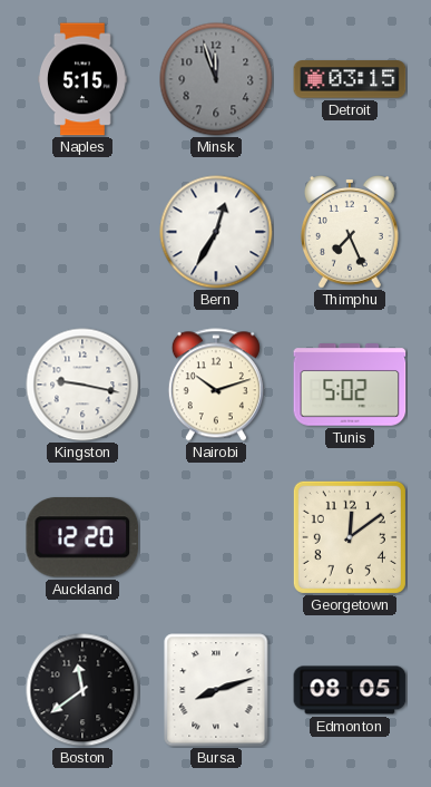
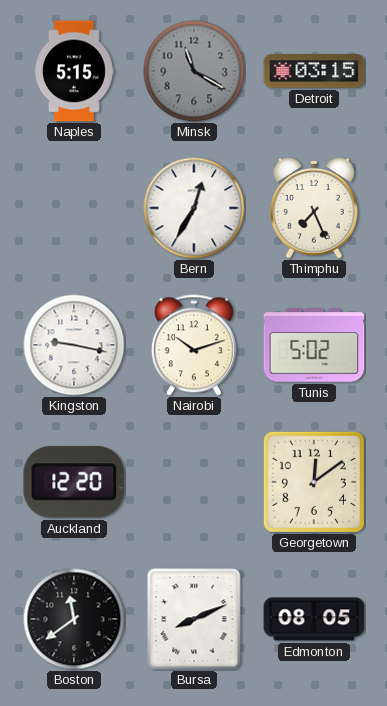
Minsk: 11:57 -> 11:20
Bursa: 8:12 -> 8:11
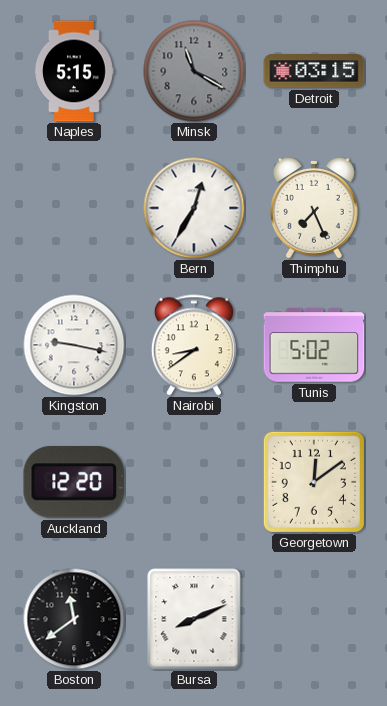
Nairobi: 10:12 -> 8:39
Edmonton: 08:05 -> none
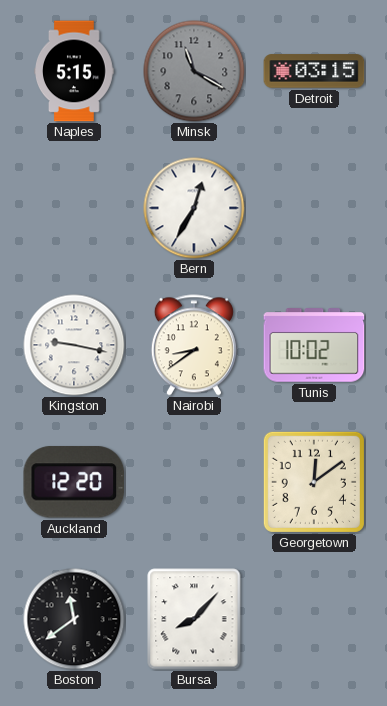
Thimphu: 7:26 -> none
Tunis: 5:02 -> 10:02
Bursa: 8:11 -> 8:07
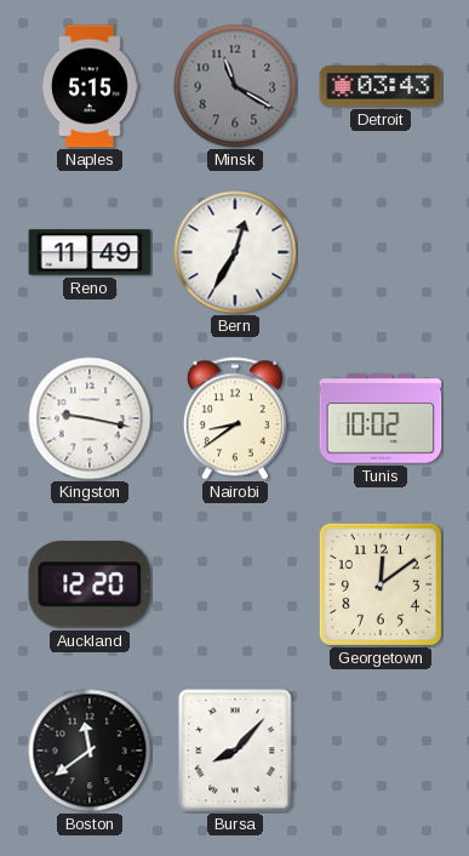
Detroit: 03:15 -> 03:43
Reno: none -> 11:49
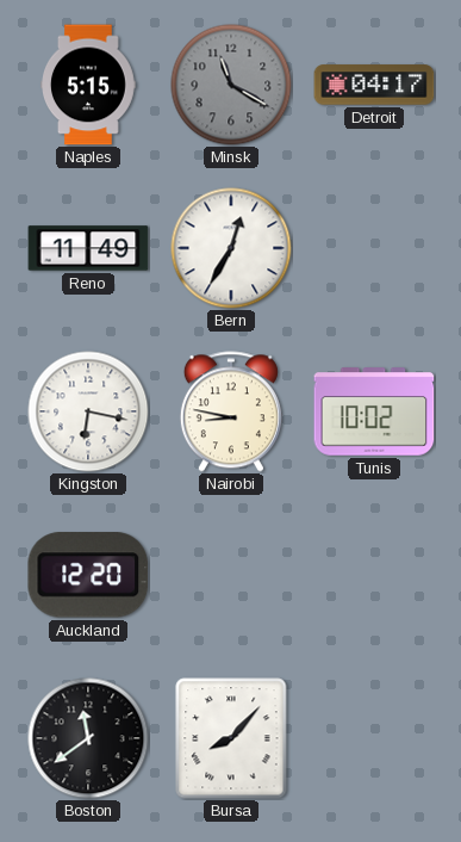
Detroit: 03:43 -> 04:17
Kingston: 9:17 -> 6:17
Nairobi: 8:39 -> 8:47
Georgetown: 12:09 -> none
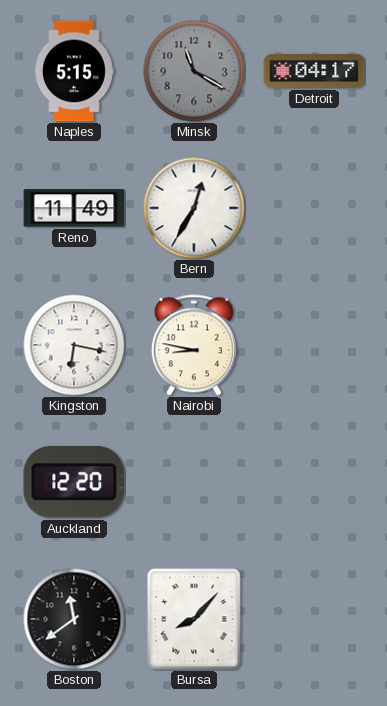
Tunis: 10:02 -> none
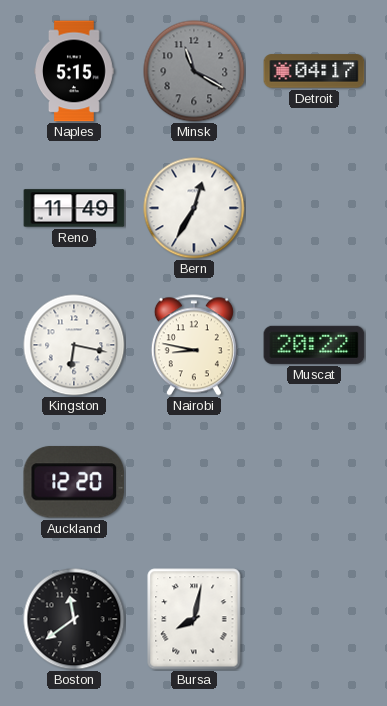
Muscat: none -> 20:22
Bursa: 8:07 -> 8:02
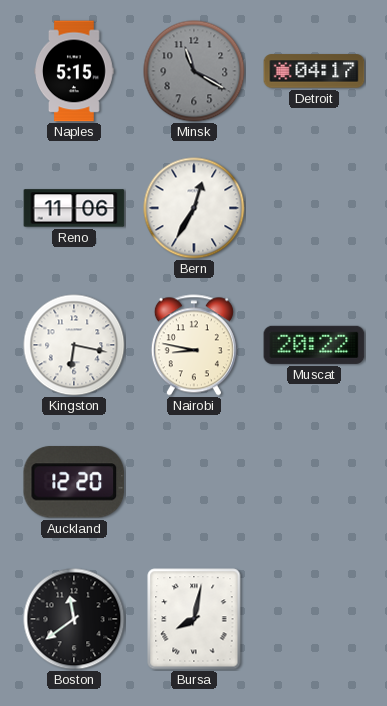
Reno: 11:49 -> 11:06
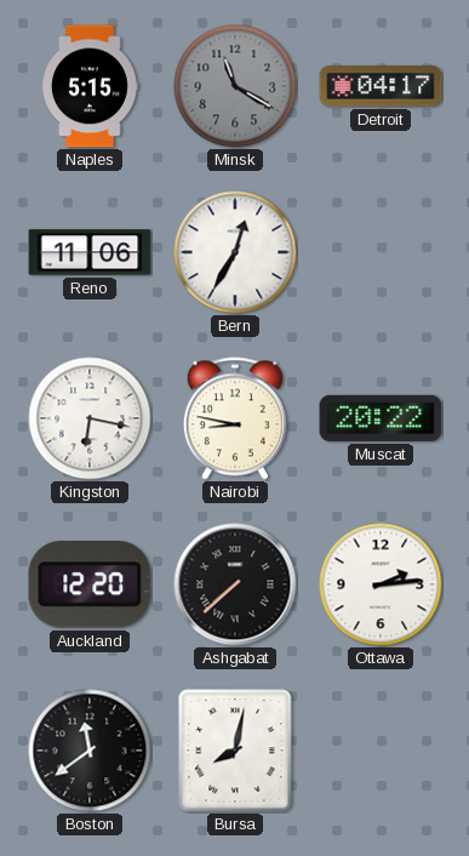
Ashgabat: none -> 7:38
Ottawa: none -> 2:14
